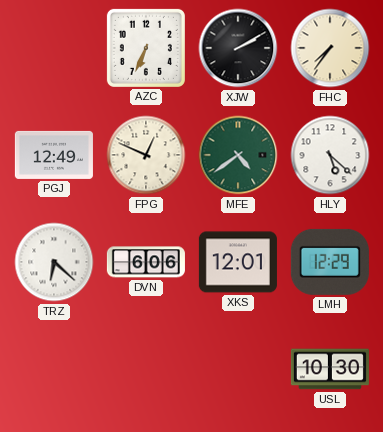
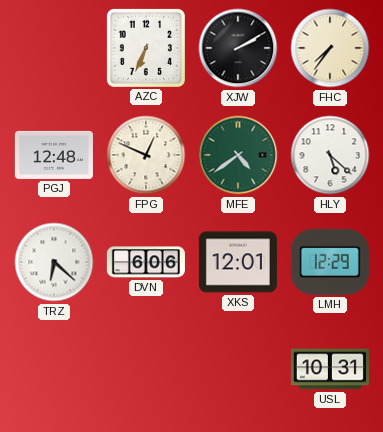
PGJ: 12:49 -> 12:48
USL: 10:30 -> 10:31
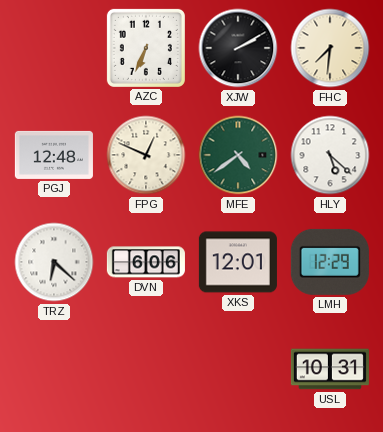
FHC: 7:36 -> 7:31
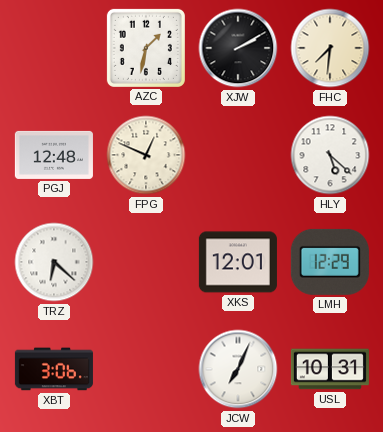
AZC: 6:34 -> 1:32
MFE: 4:39 -> none
DVN: 6:06 -> none
XBT: none -> 3:06
JCW: none -> 7:04
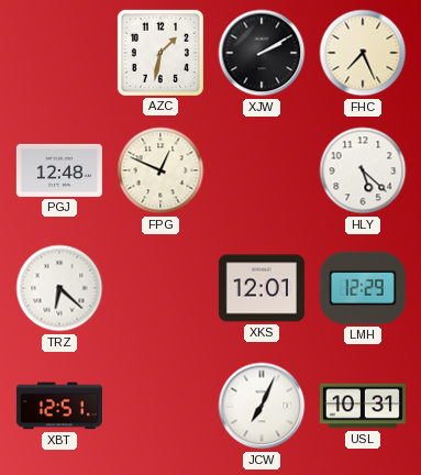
FHC: 7:31 -> 7:26
XBT: 3:06 -> 12:51
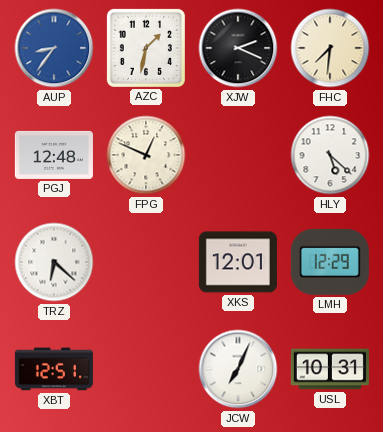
AUP: none -> 8:36
XJW: 2:10 -> 2:19
FHC: 7:26 -> 7:31
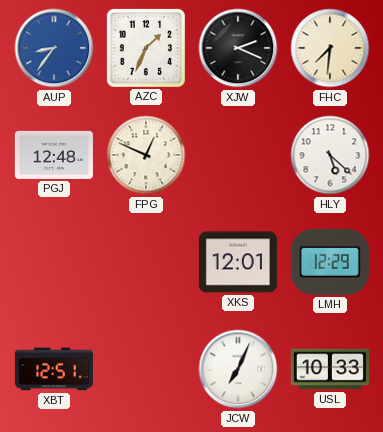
AZC: 1:32 -> 1:34
TRZ: 6:22 -> none
USL: 10:31 -> 10:33
